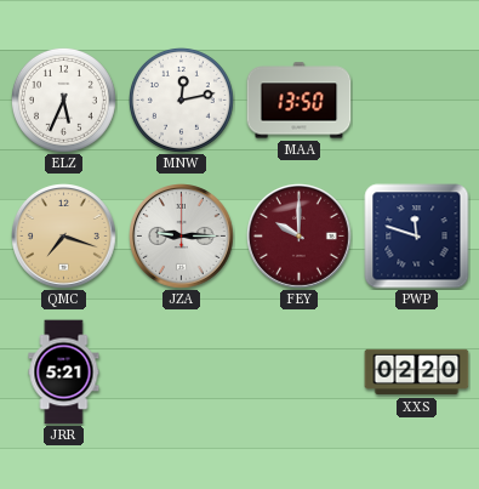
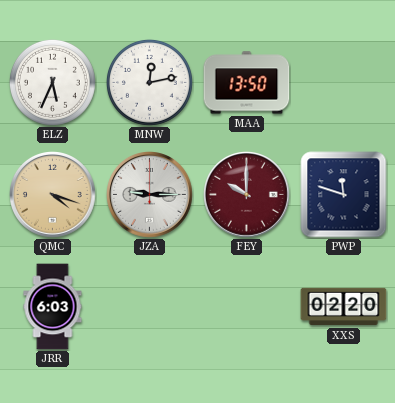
QMC: 7:18 -> 4:18
JRR: 5:21 -> 6:03
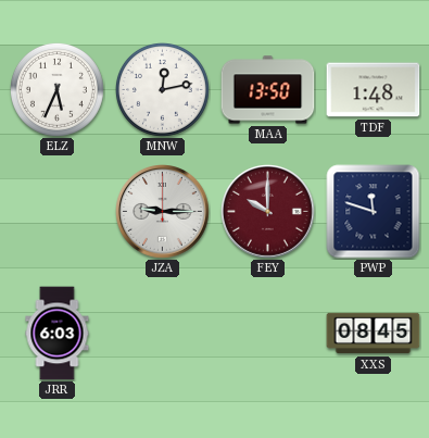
TDF: none -> 1:48
QMC: 4:18 -> none
XXS: 02:20 -> 08:45
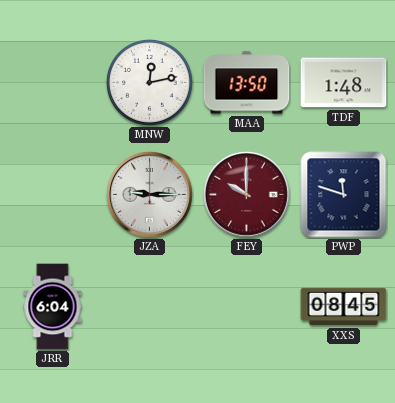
ELZ: 5:34 -> none
JRR: 6:03 -> 6:04
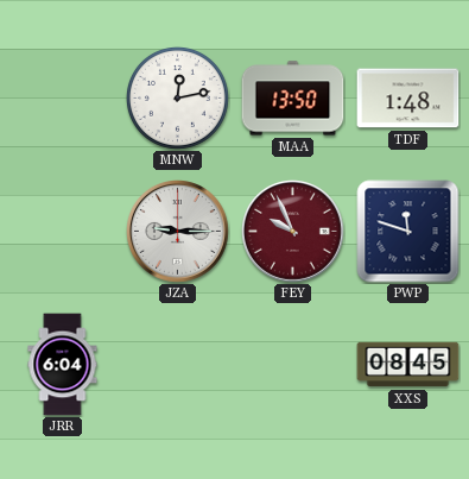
FEY: 10:00 -> 9:56
